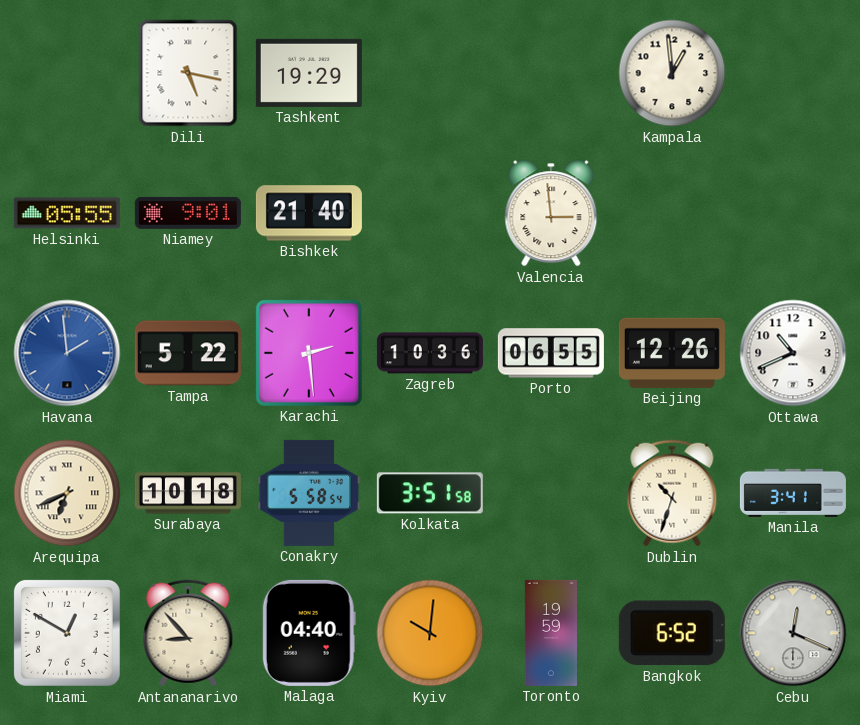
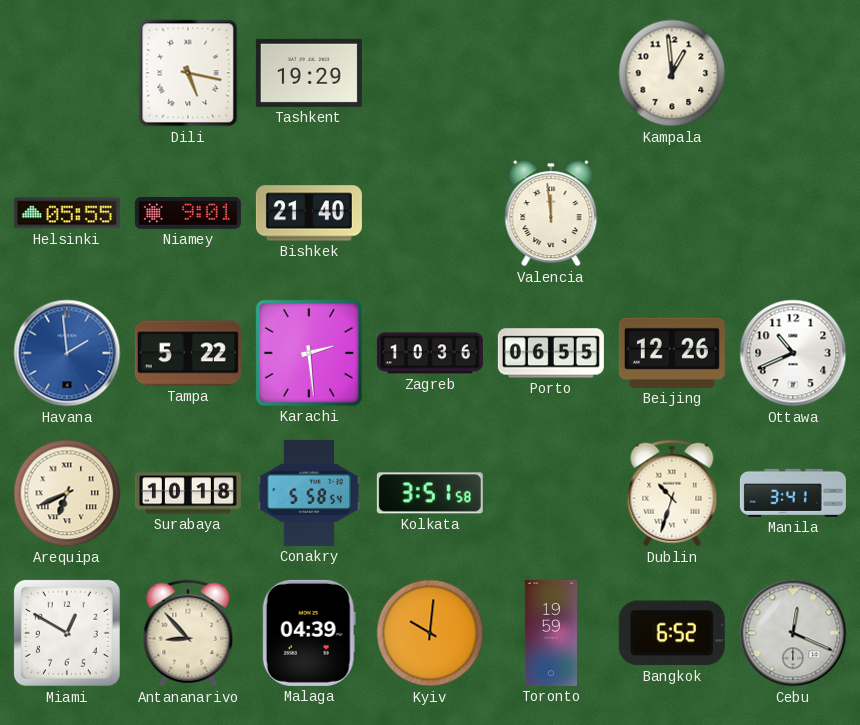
Valencia: 2:59 -> 11:59
Malaga: 04:40 -> 04:39
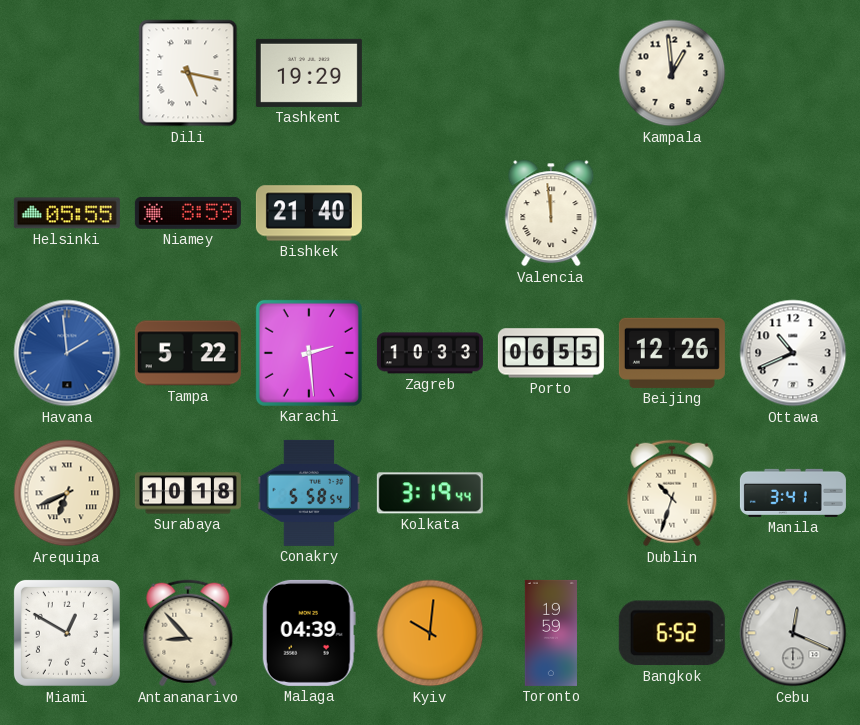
Niamey: 9:01 -> 8:59
Zagreb: 10:36 -> 10:33
Kolkata: 3:51 -> 3:19
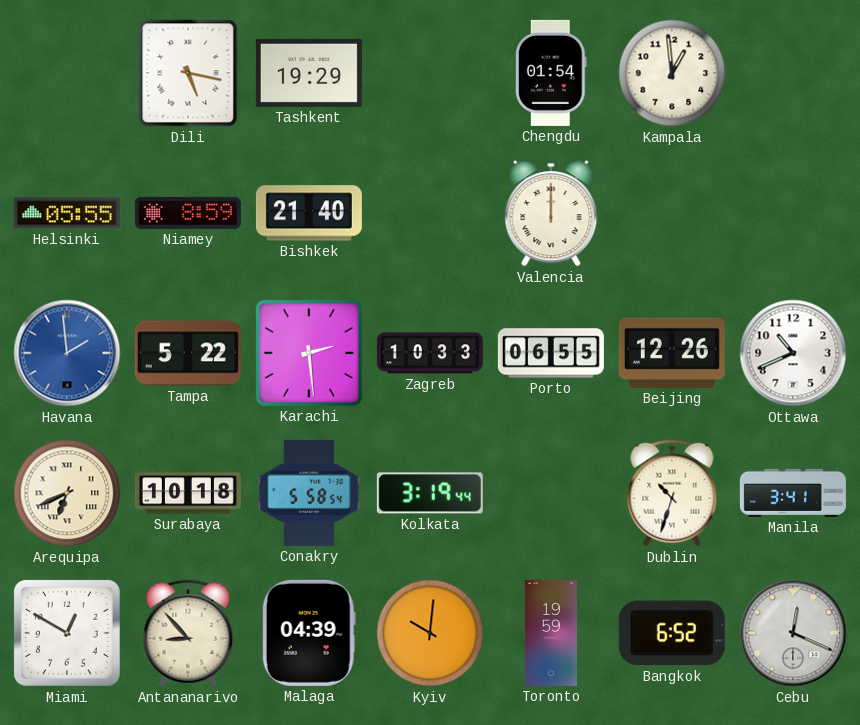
Chengdu: none -> 01:54
Valencia: 11:59 -> 12:00
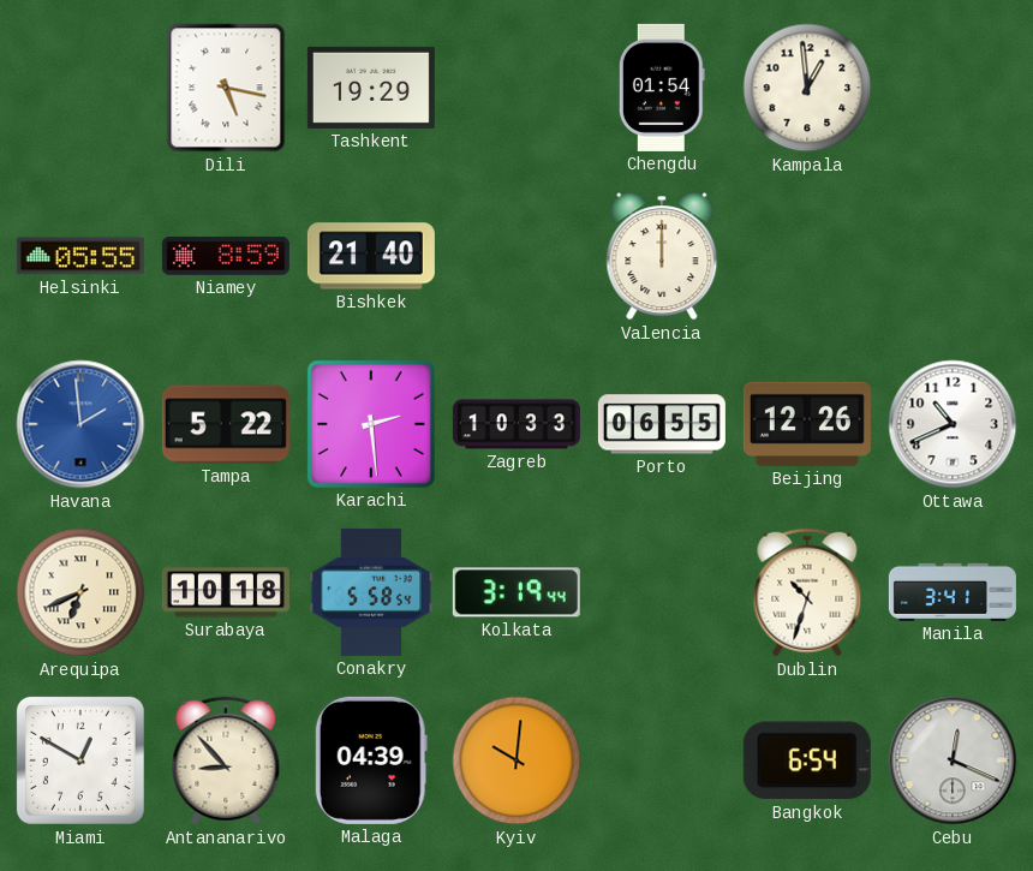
Toronto: 19:59 -> none
Bangkok: 6:52 -> 6:54
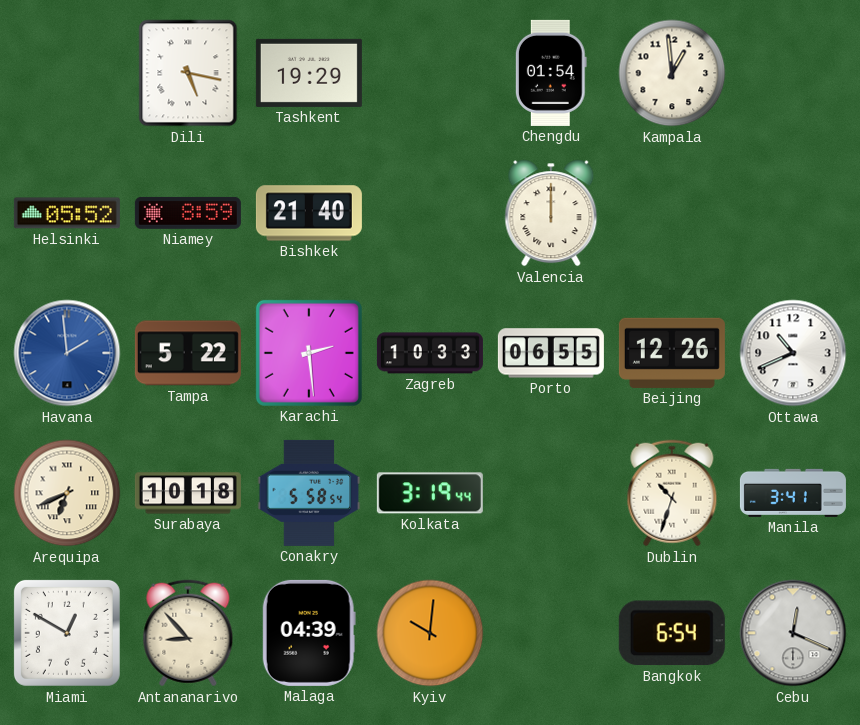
Helsinki: 05:55 -> 05:52
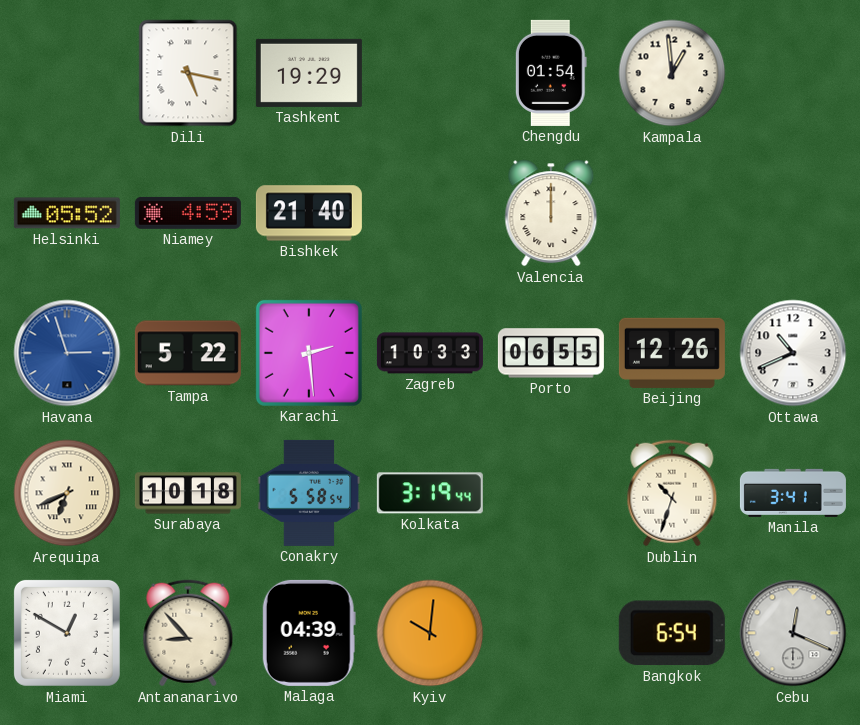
Niamey: 8:59 -> 4:59
Havana: 1:59 -> 2:57
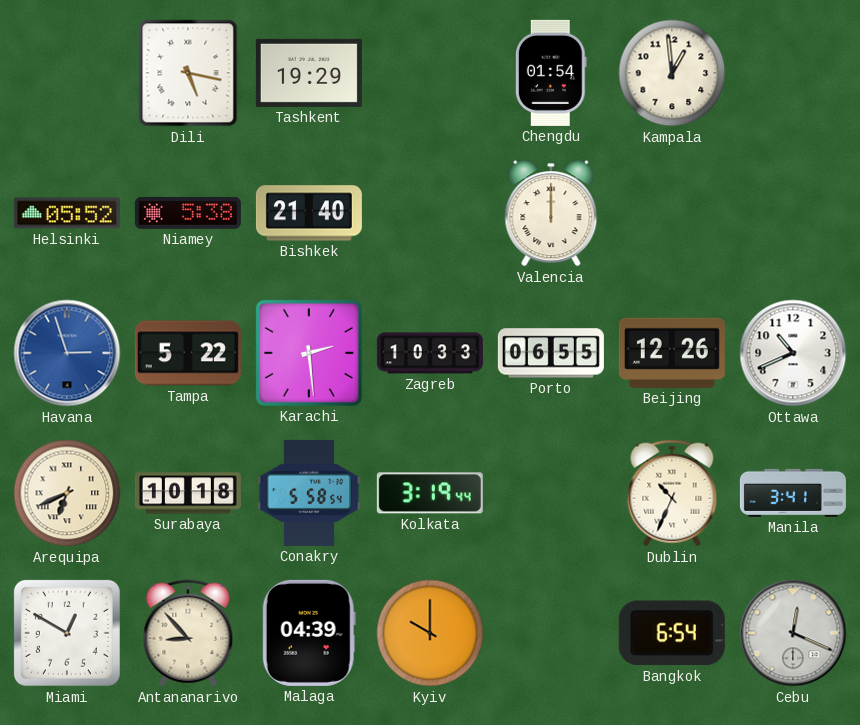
Niamey: 4:59 -> 5:38
Dublin: 10:33 -> 10:34
Kyiv: 10:01 -> 10:00
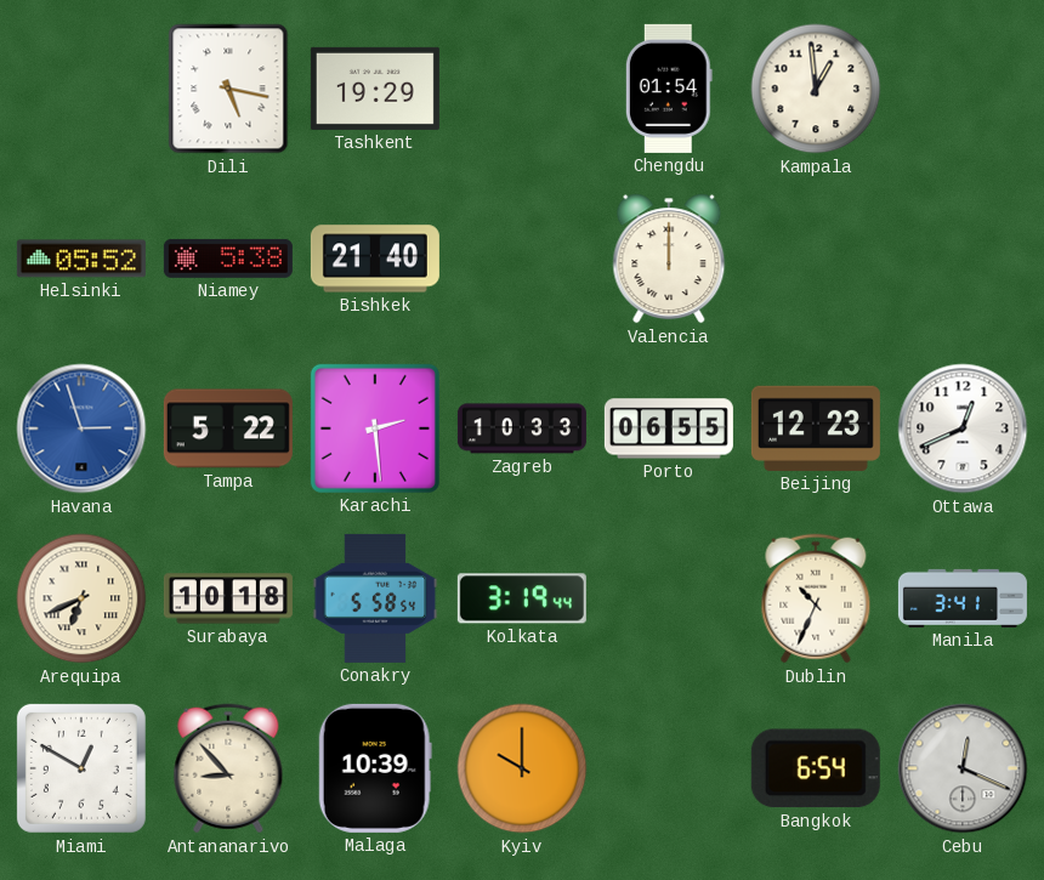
Beijing: 12:26 -> 12:23
Ottawa: 10:41 -> 12:41
Malaga: 04:39 -> 10:39
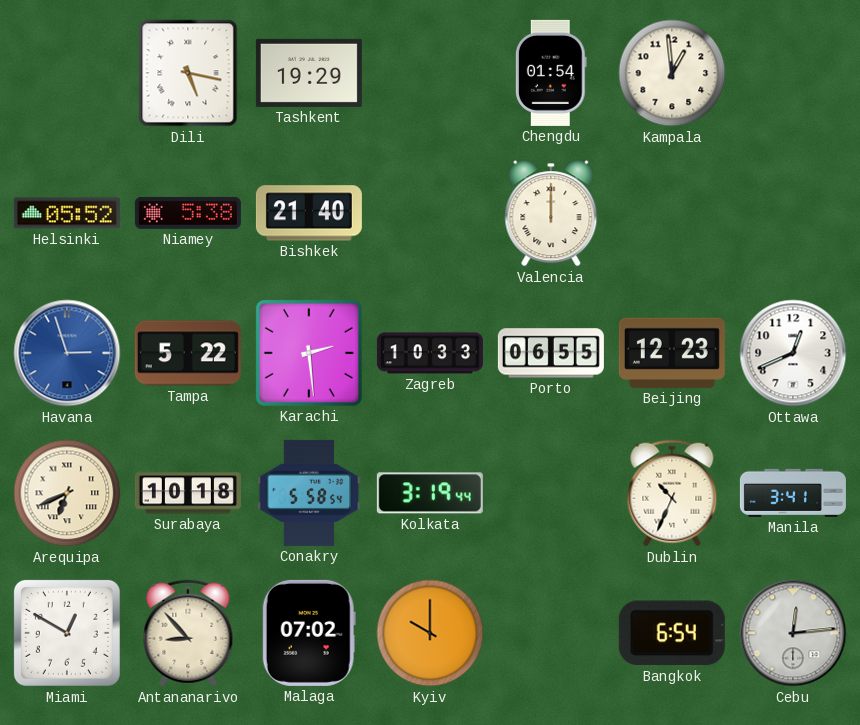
Malaga: 10:39 -> 07:02
Cebu: 12:19 -> 12:14
